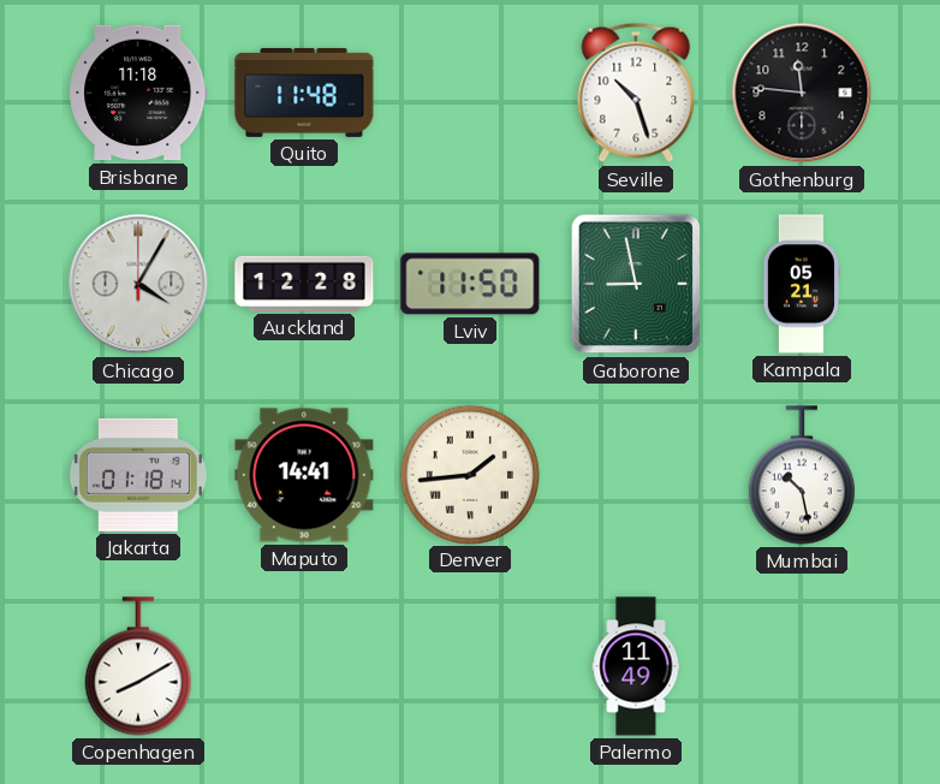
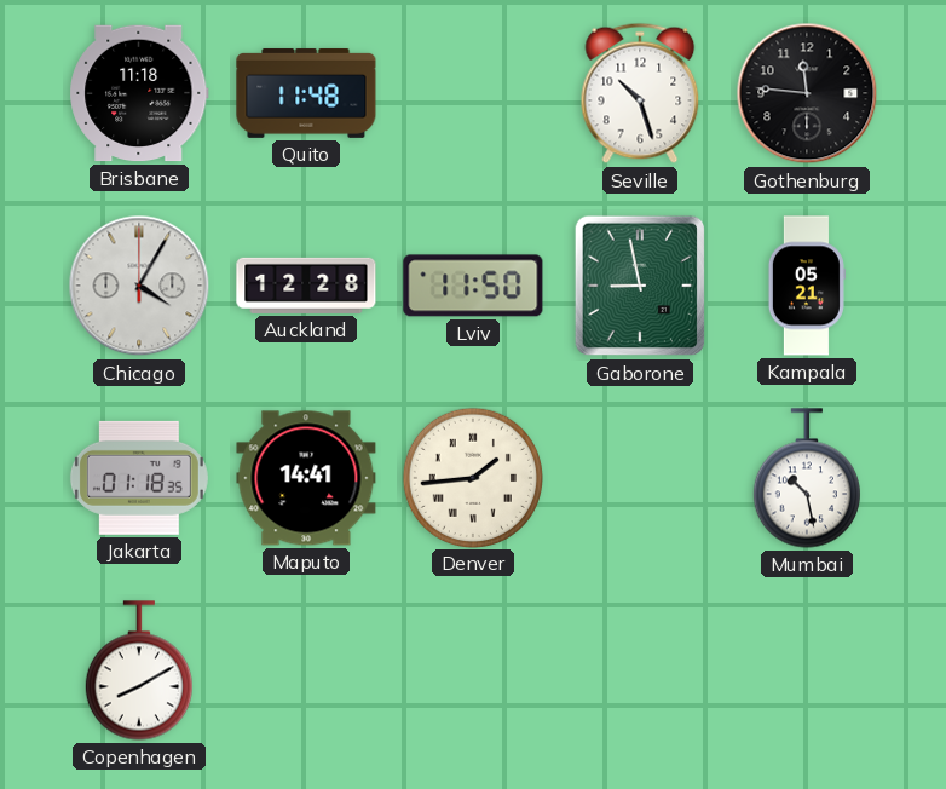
Jakarta: 01:18:14 -> 01:18:35
Palermo: 11:49 -> none
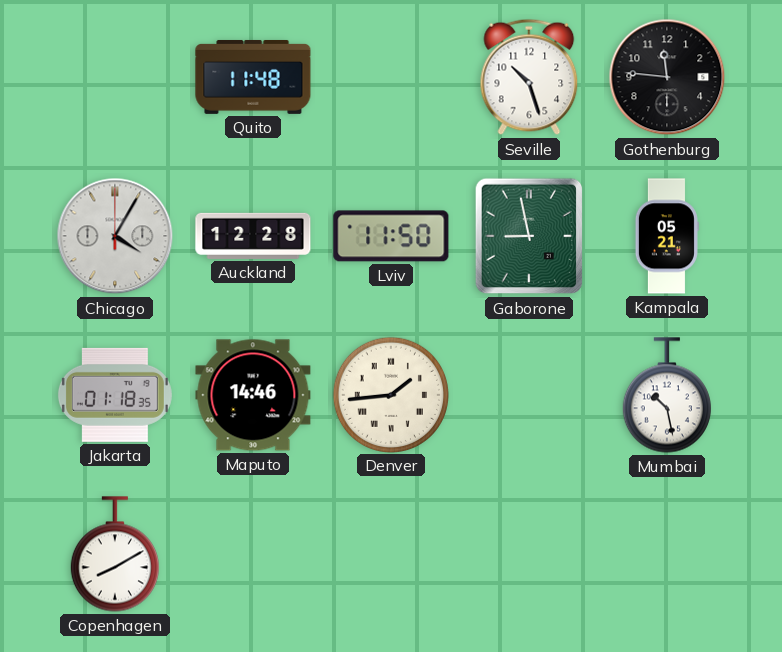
Brisbane: 11:18 -> none
Maputo: 14:41 -> 14:46
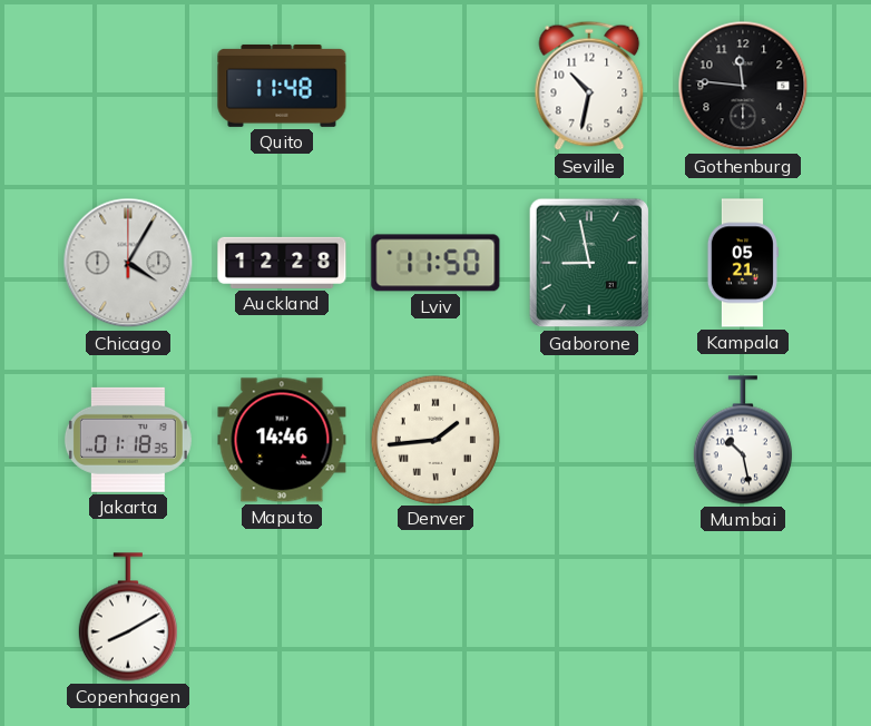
Seville: 10:27 -> 10:32
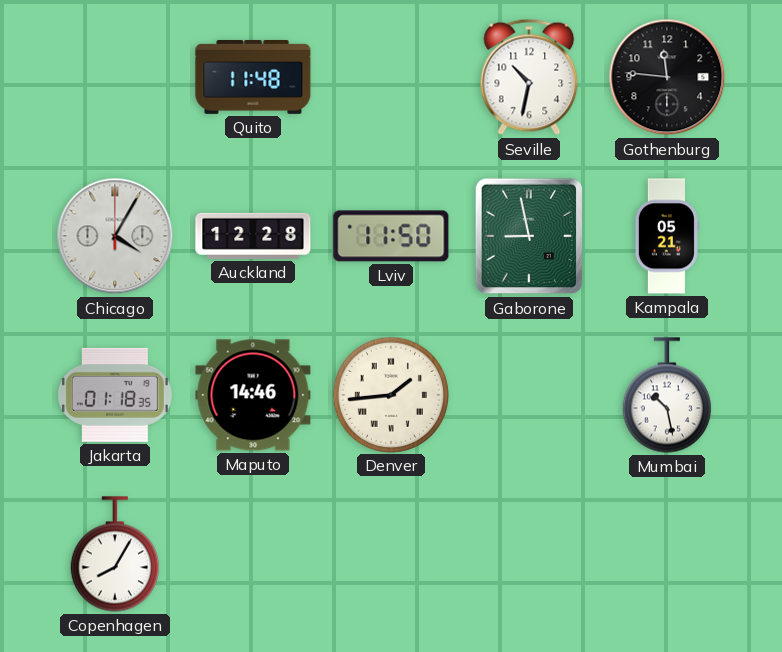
Copenhagen: 8:10 -> 8:05
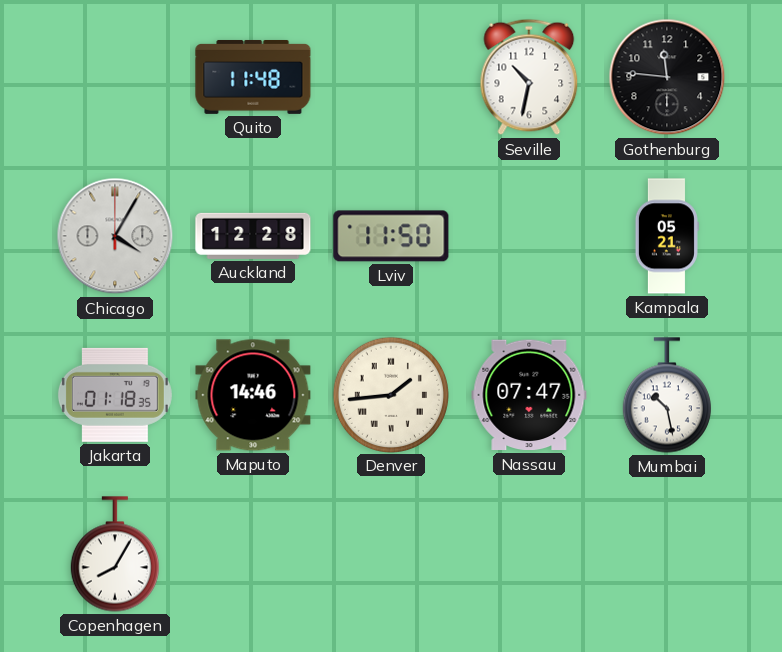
Gaborone: 8:58 -> none
Nassau: none -> 07:47
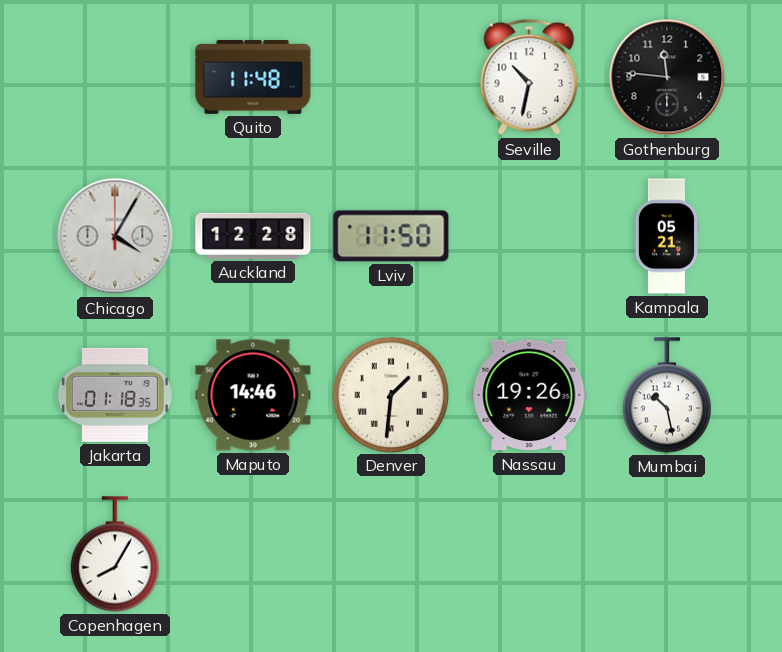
Denver: 1:44 -> 1:31
Nassau: 07:47 -> 19:26
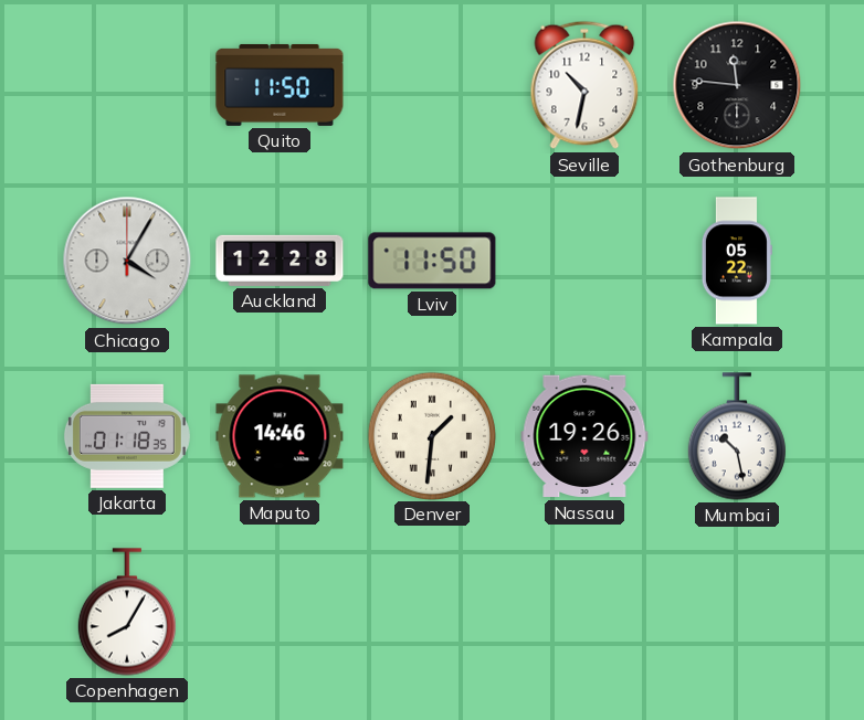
Quito: 11:48 -> 11:50
Kampala: 05:21 -> 05:22
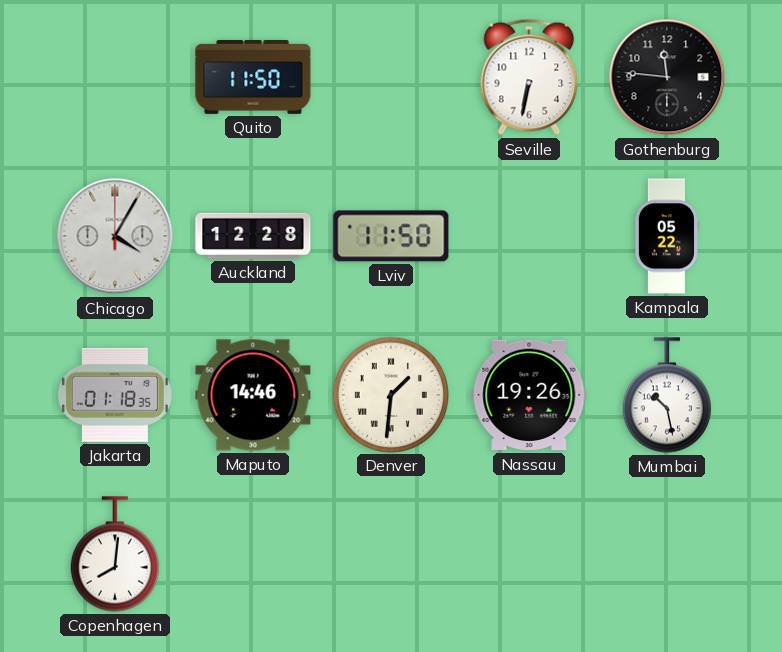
Seville: 10:32 -> 6:32
Copenhagen: 8:05 -> 8:01
